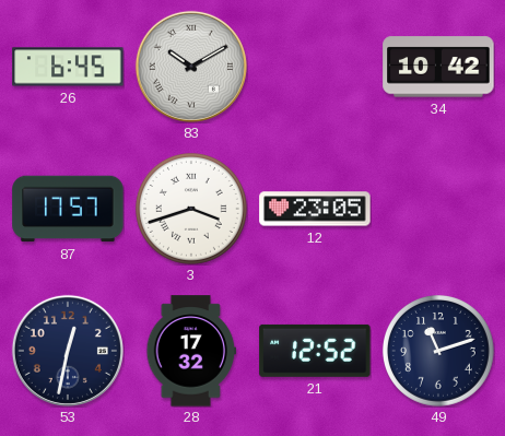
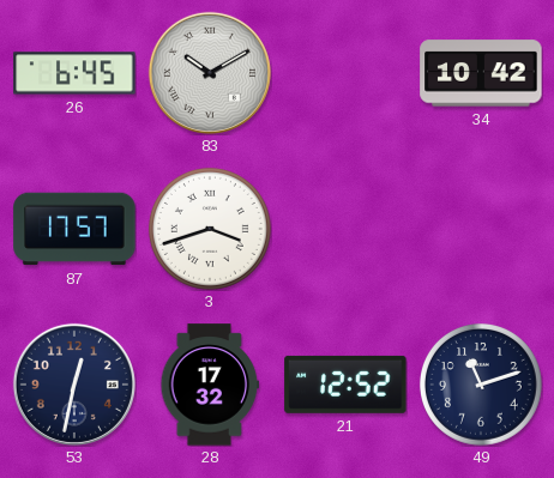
12: 23:05 -> none
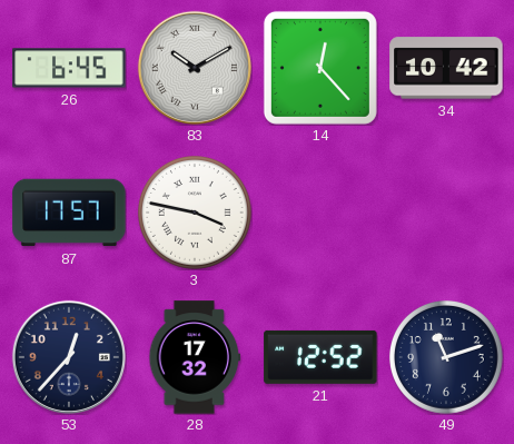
14: none -> 12:23
3: 3:42 -> 3:47
53: 12:32 -> 12:37
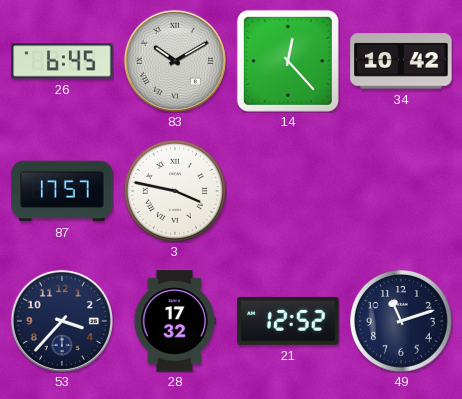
53: 12:37 -> 3:37
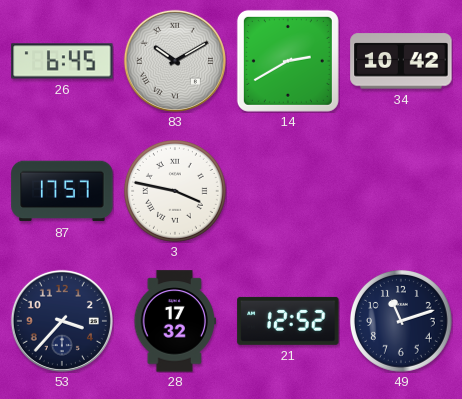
14: 12:23 -> 2:40
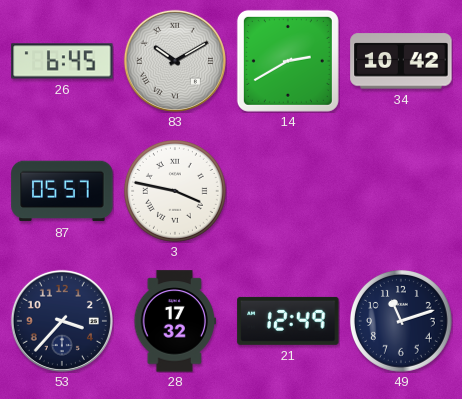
87: 17:57 -> 05:57
21: 12:52 -> 12:49
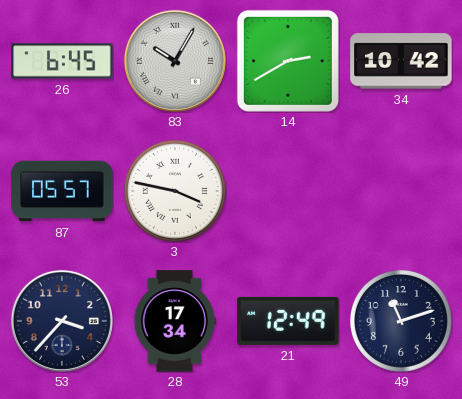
83: 10:10 -> 10:05
28: 17:32 -> 17:34
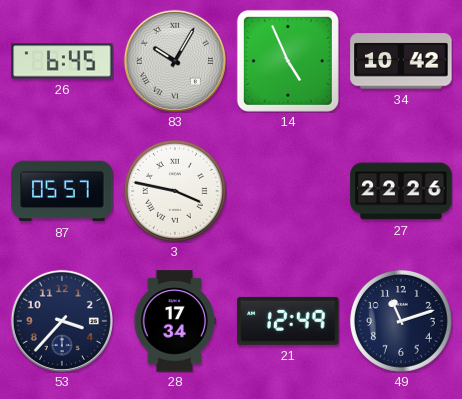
14: 2:40 -> 4:56
27: none -> 22:26
